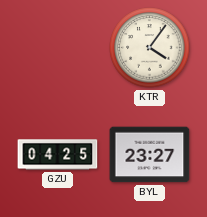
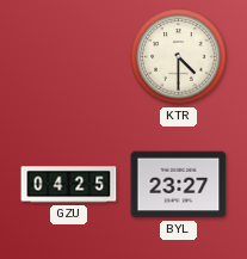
KTR: 4:06 -> 4:30
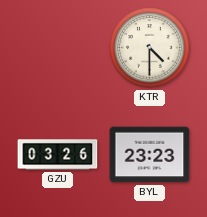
GZU: 04:25 -> 03:26
BYL: 23:27 -> 23:23
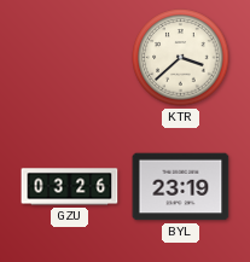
KTR: 4:30 -> 3:38
BYL: 23:23 -> 23:19
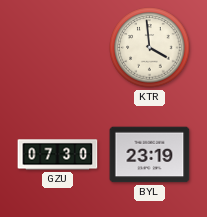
KTR: 3:38 -> 3:59
GZU: 03:26 -> 07:30
